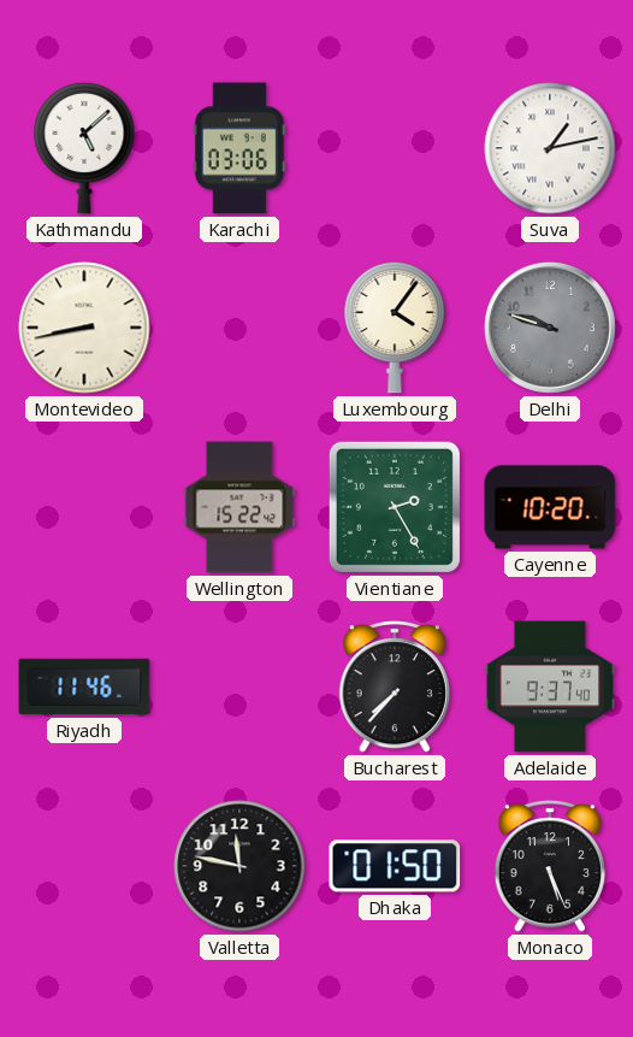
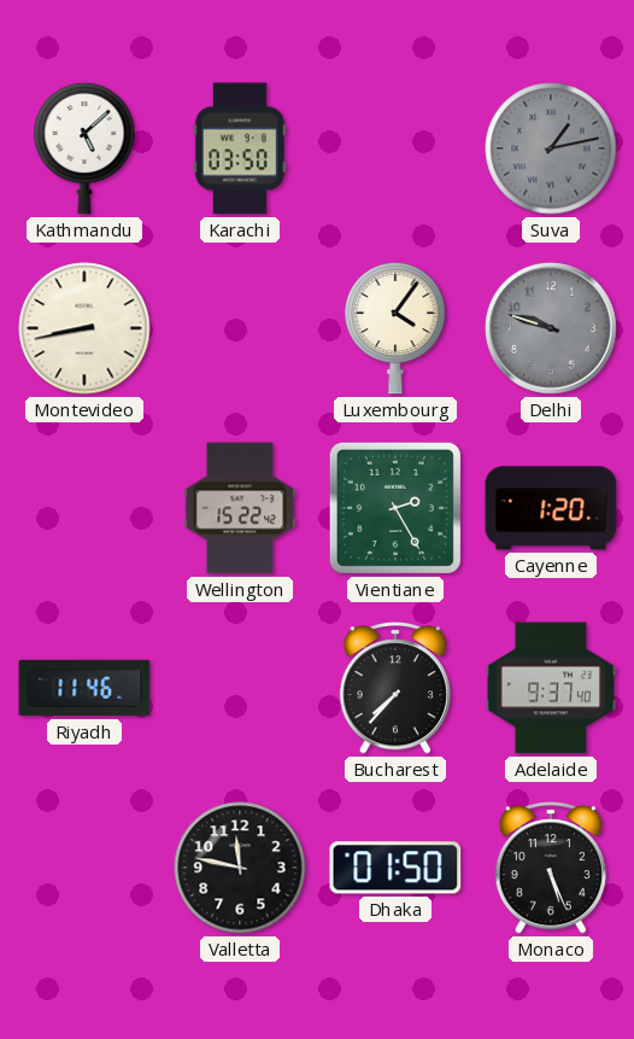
Karachi: 03:06 -> 03:50
Suva dial: white -> grey
Cayenne: 10:20 -> 1:20
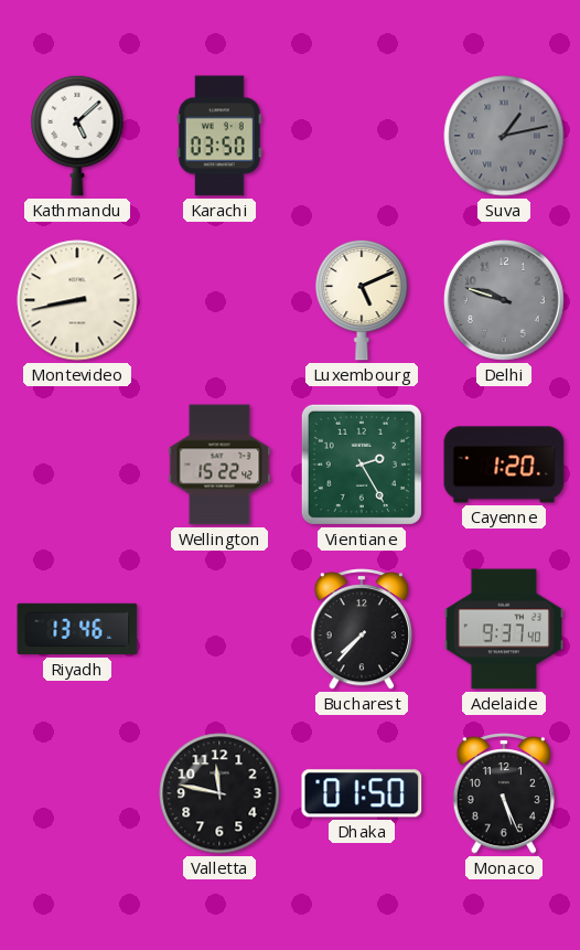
Luxembourg: 4:06 -> 5:11
Riyadh: 11:46 -> 13:46
